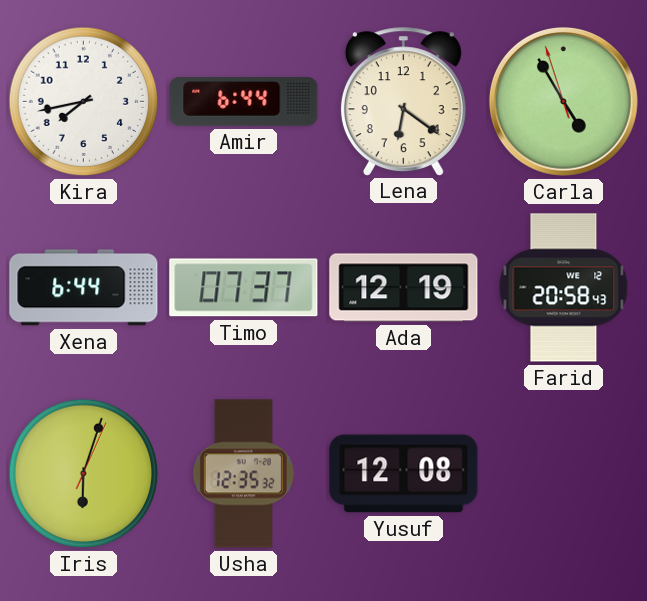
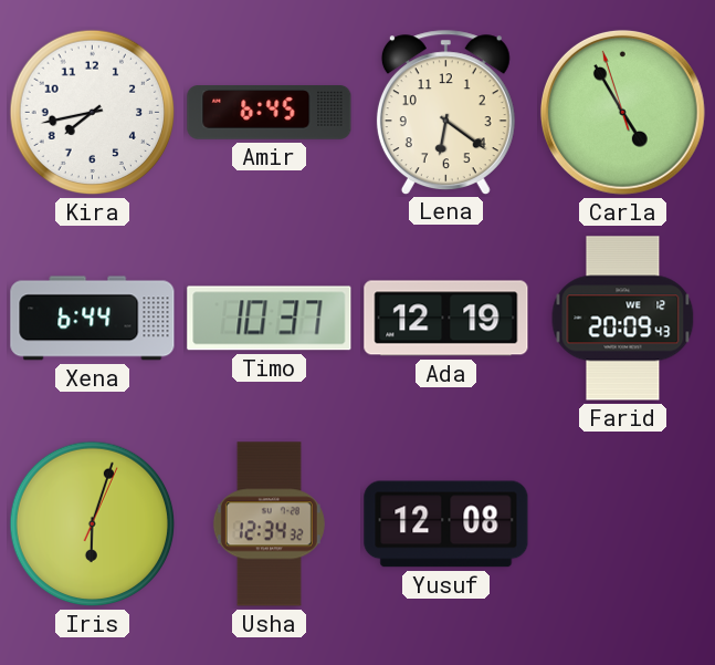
Amir: 6:44 -> 6:45
Timo: 07:37 -> 10:37
Farid: 20:58 -> 20:09
Usha: 12:35 -> 12:34
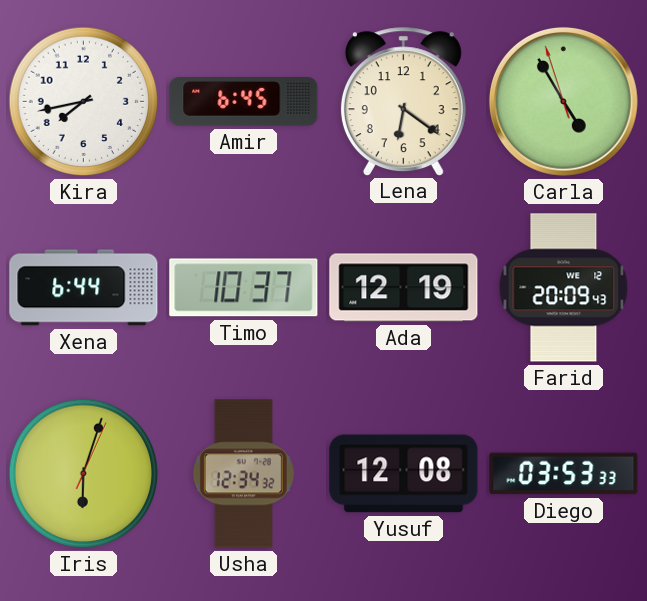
Diego: none -> 03:53
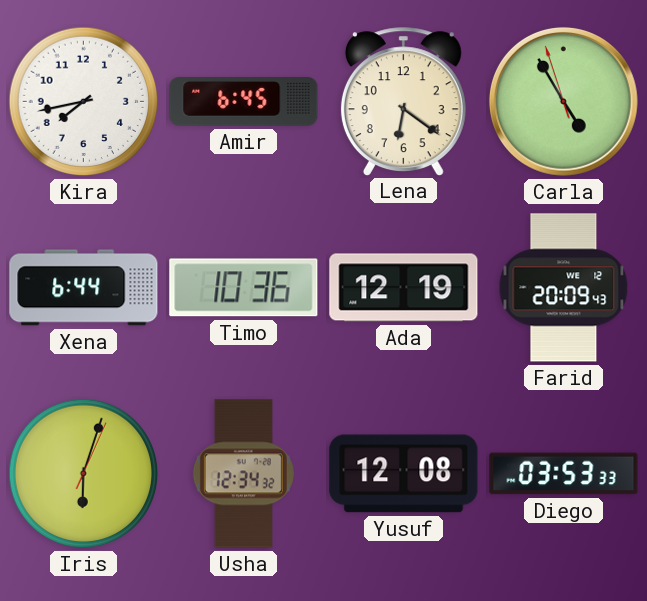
Timo: 10:37 -> 10:36
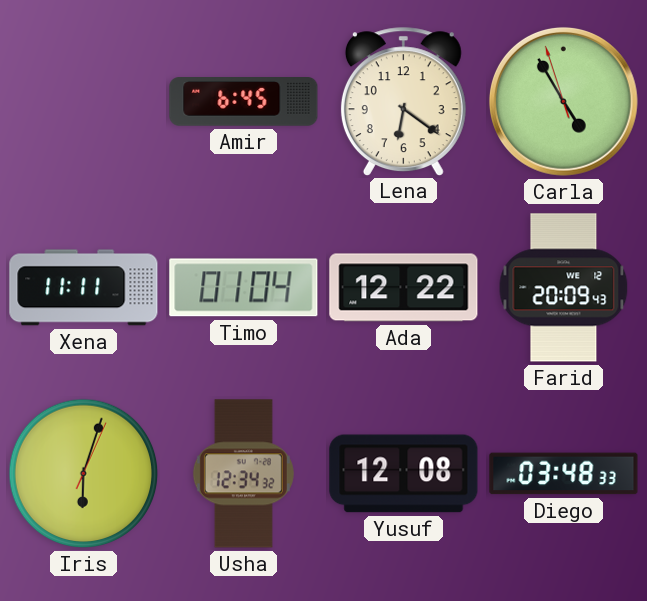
Kira: 7:43 -> none
Xena: 6:44 -> 11:11
Timo: 10:36 -> 01:04
Ada: 12:19 -> 12:22
Diego: 03:53 -> 03:48
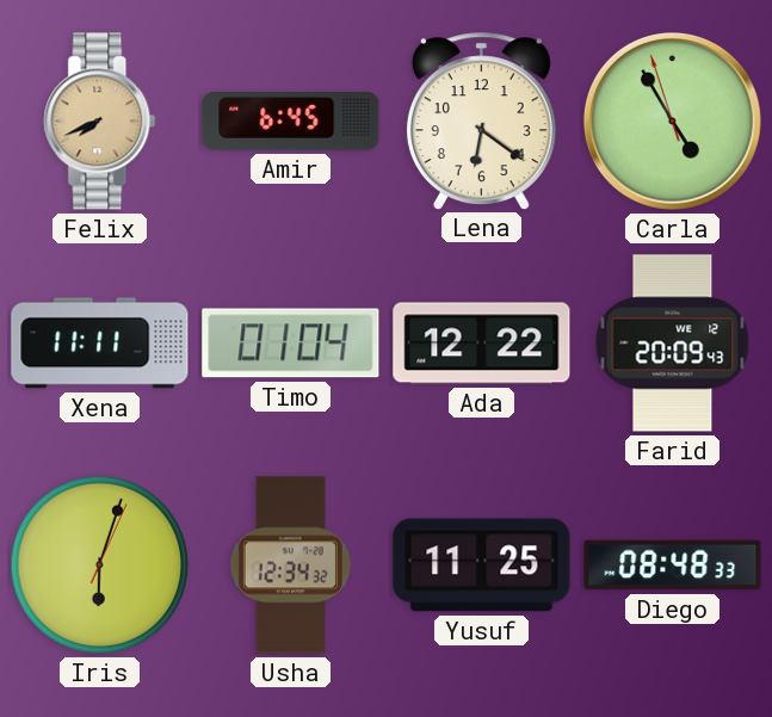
Felix: none -> 7:41
Yusuf: 12:08 -> 11:25
Diego: 03:48 -> 08:48
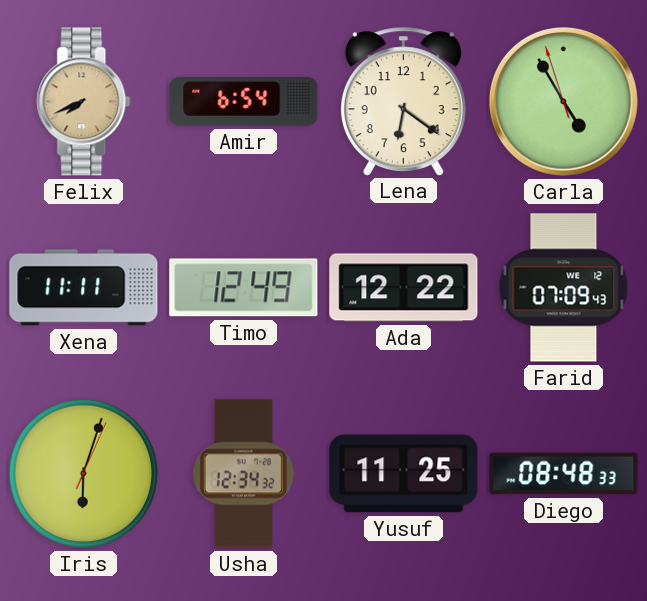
Amir: 6:45 -> 6:54
Timo: 01:04 -> 12:49
Farid: 20:09 -> 07:09
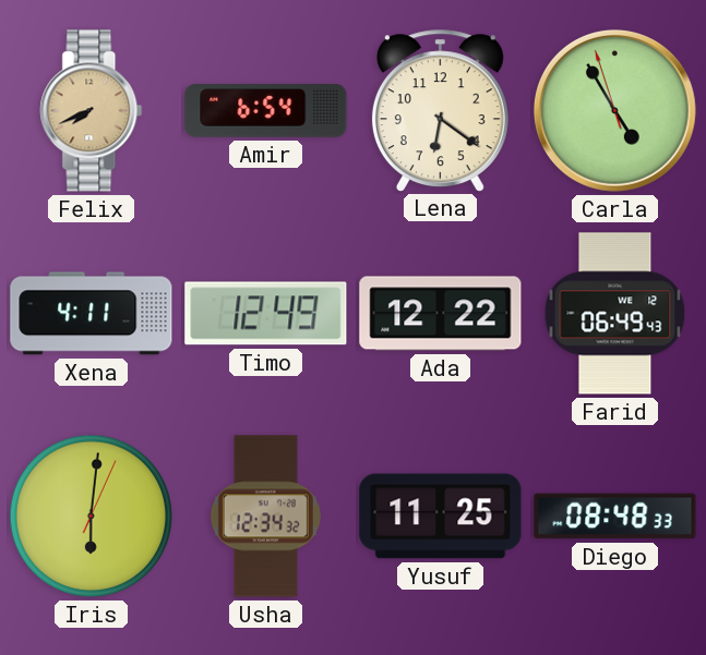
Xena: 11:11 -> 4:11
Farid: 07:09 -> 06:49
Iris: 6:03 -> 6:01
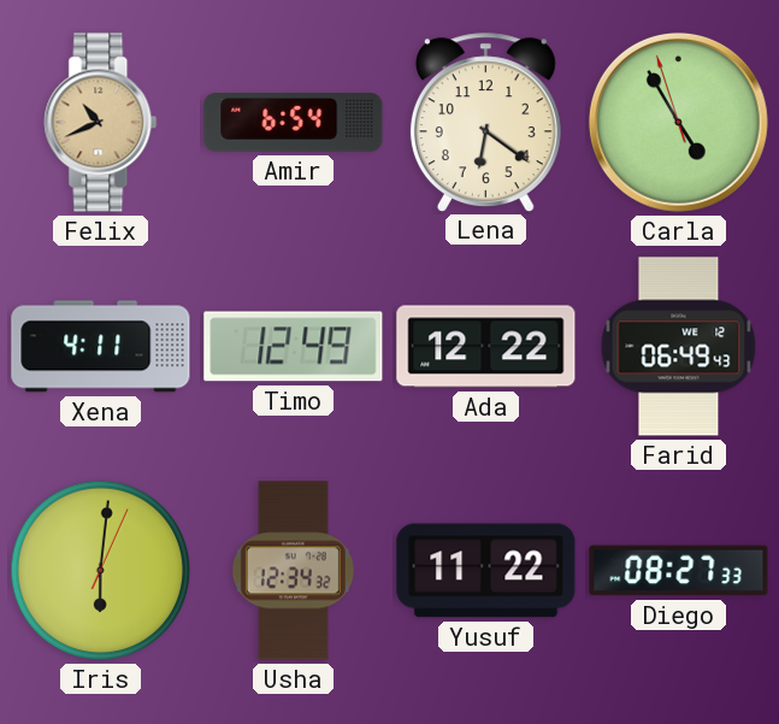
Felix: 7:41 -> 10:41
Yusuf: 11:25 -> 11:22
Diego: 08:48 -> 08:27
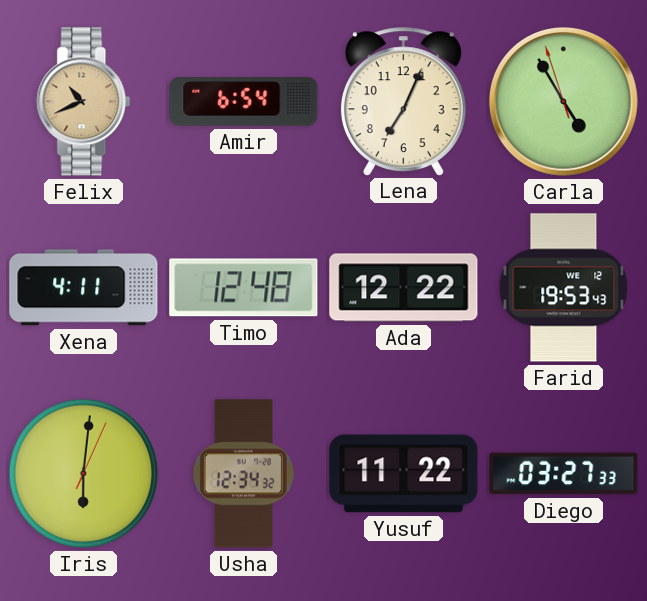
Lena: 6:21 -> 7:04
Timo: 12:49 -> 12:48
Farid: 06:49 -> 19:53
Diego: 08:27 -> 03:27
